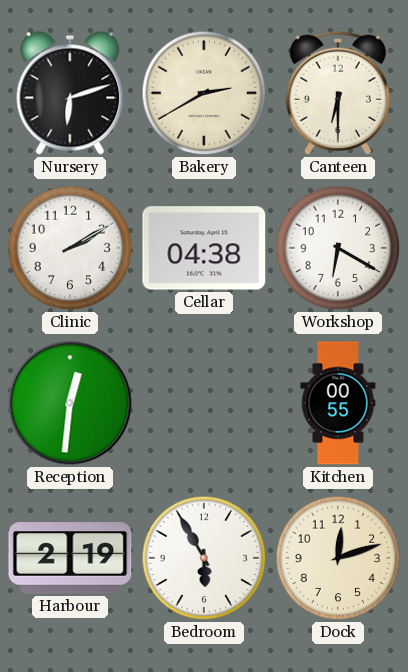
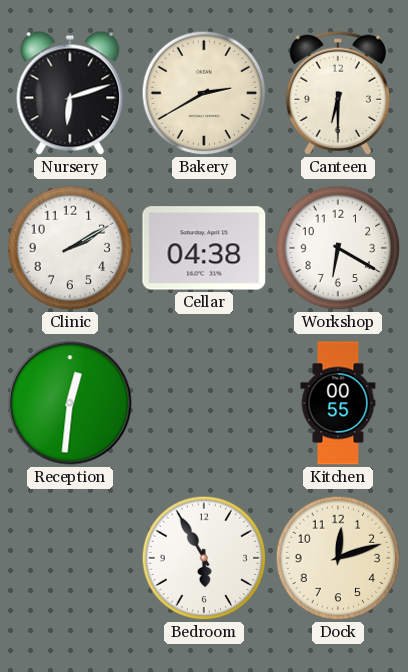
Harbour: 2:19 -> none
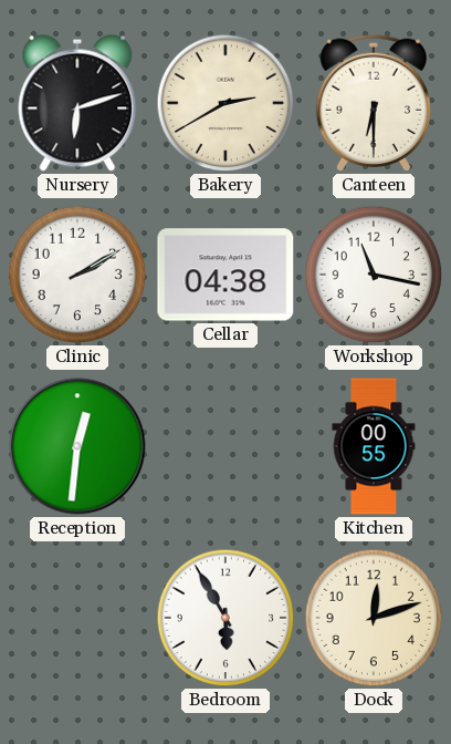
Workshop: 6:20 -> 11:17
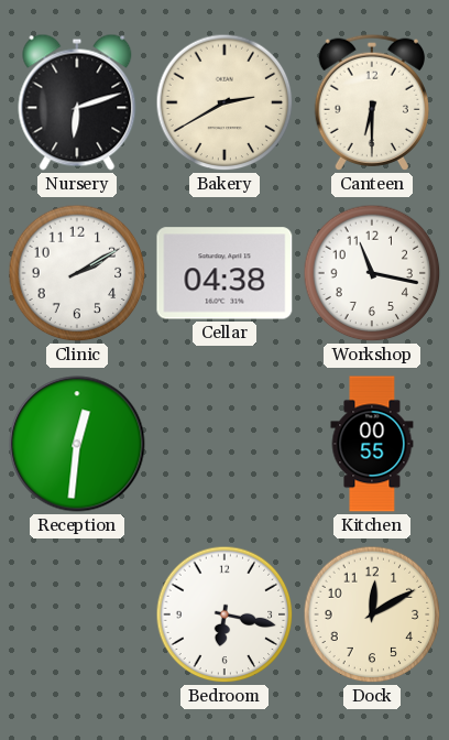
Bedroom: 5:55 -> 6:17
Dock: 12:12 -> 12:10
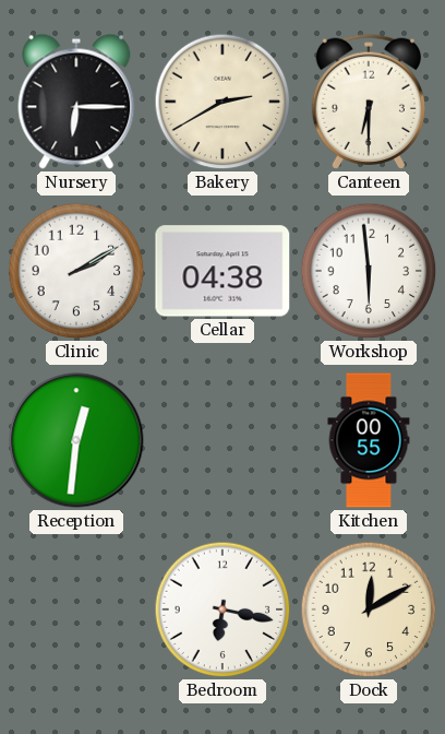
Nursery: 6:12 -> 6:15
Workshop: 11:17 -> 5:59
